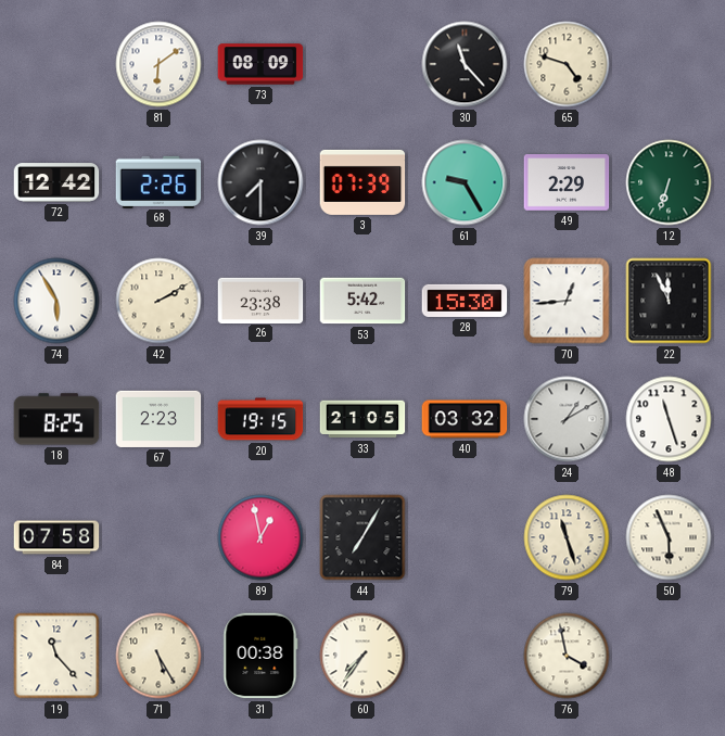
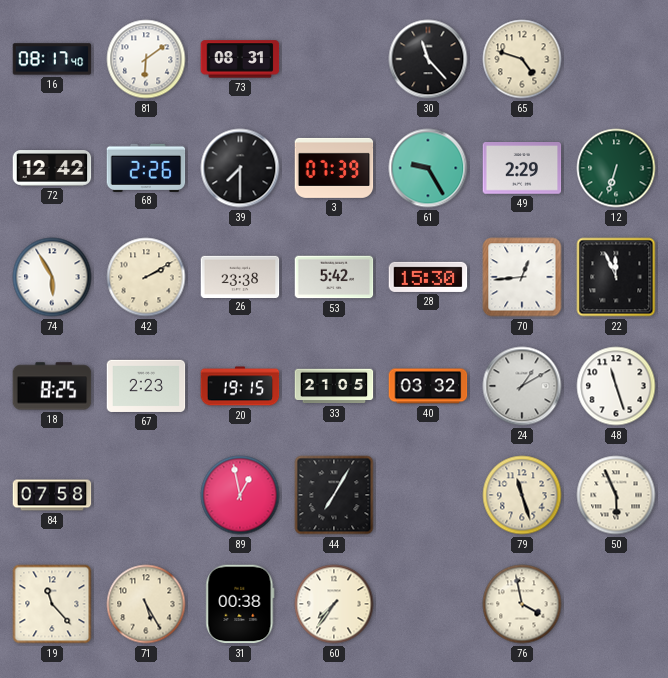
16: none -> 08:17
73: 08:09 -> 08:31
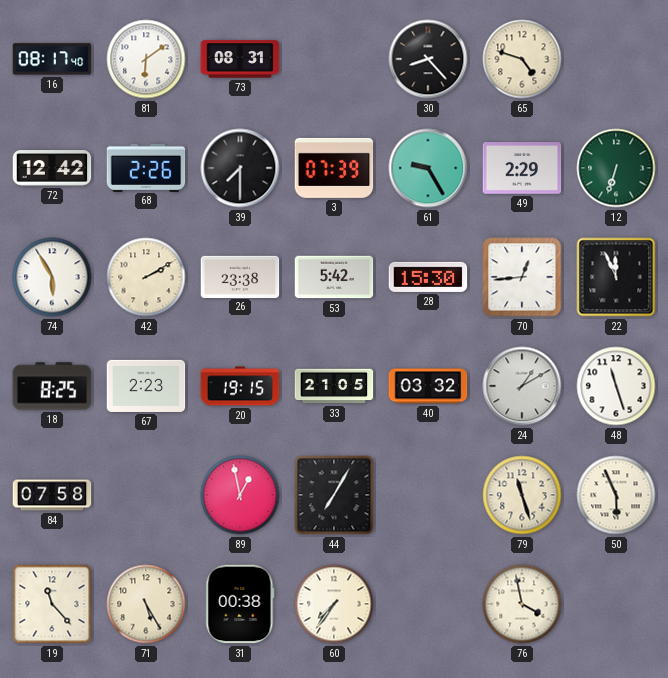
30: 11:23 -> 8:23
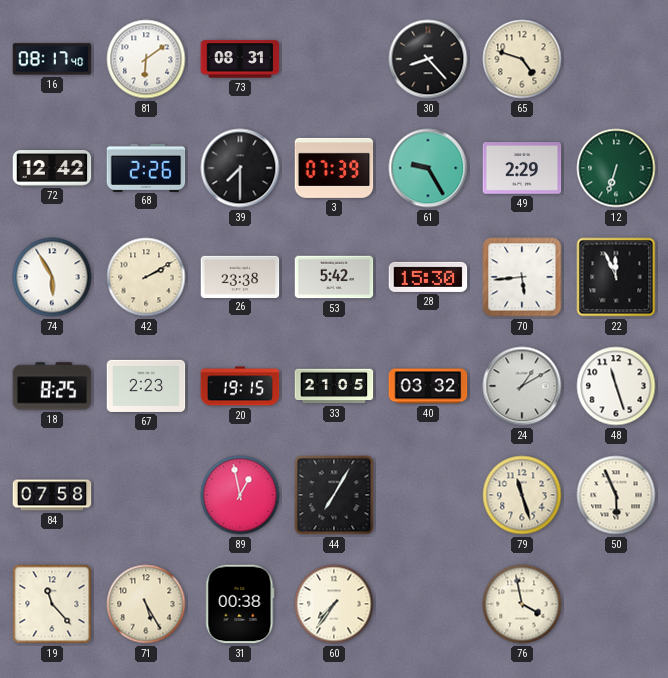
70: 12:44 -> 5:44
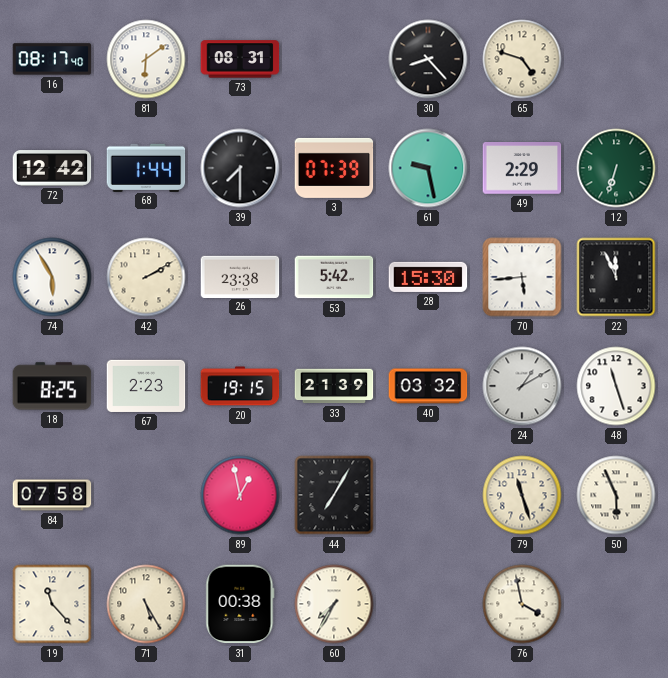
68: 2:26 -> 1:44
61: 9:25 -> 9:28
33: 21:05 -> 21:39
60: 7:36 -> 7:35
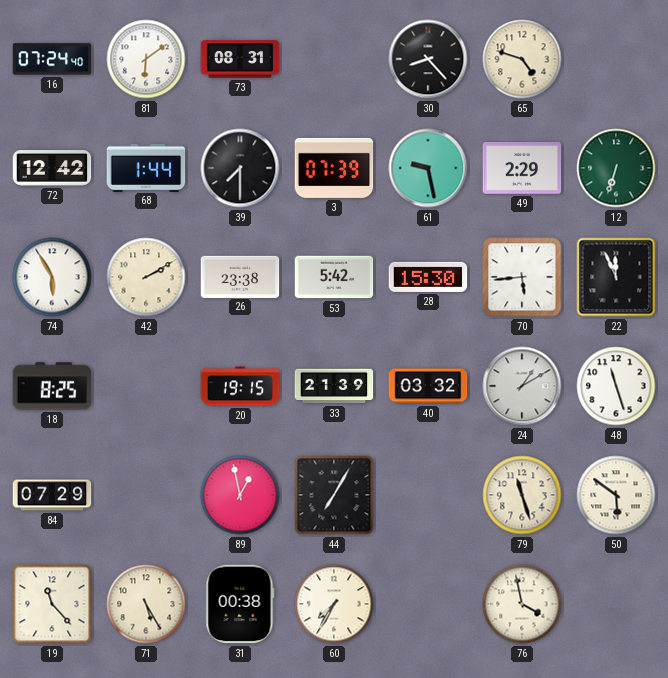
16: 08:17 -> 07:24
67: 2:23 -> none
84: 07:58 -> 07:29
50: 5:56 -> 5:51
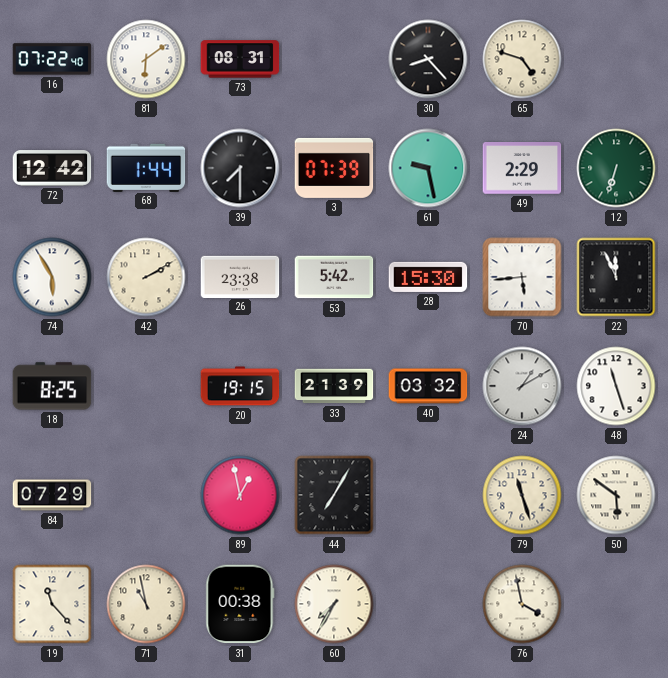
16: 07:24 -> 07:22
71: 5:25 -> 10:58
